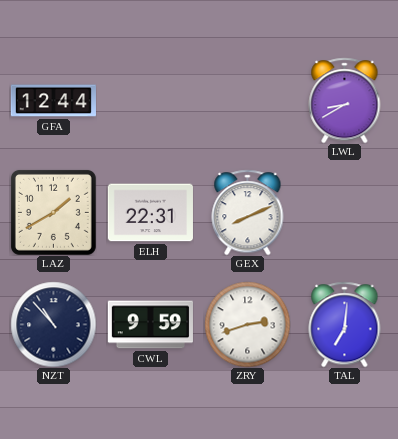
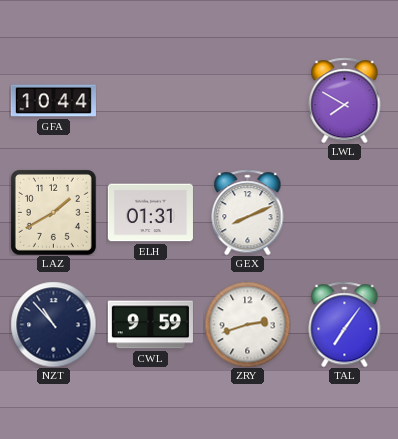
GFA: 12:44 -> 10:44
LWL: 8:40 -> 7:50
ELH: 22:31 -> 01:31
TAL: 7:01 -> 7:06
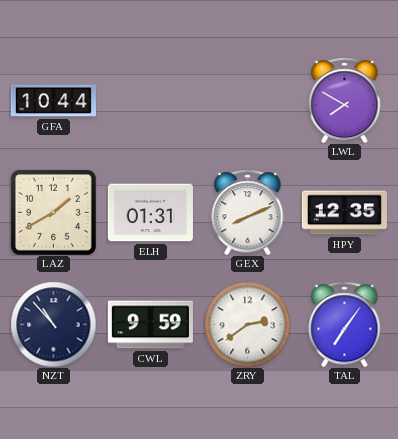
HPY: none -> 12:35
ZRY: 2:42 -> 2:39
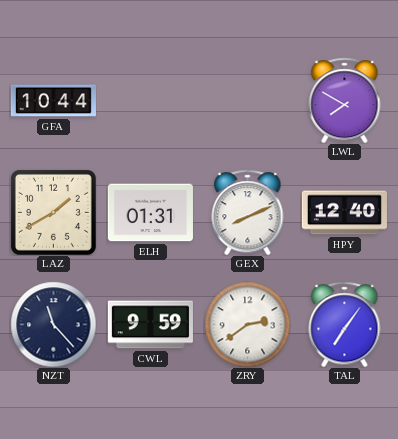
HPY: 12:35 -> 12:40
NZT: 10:53 -> 11:23
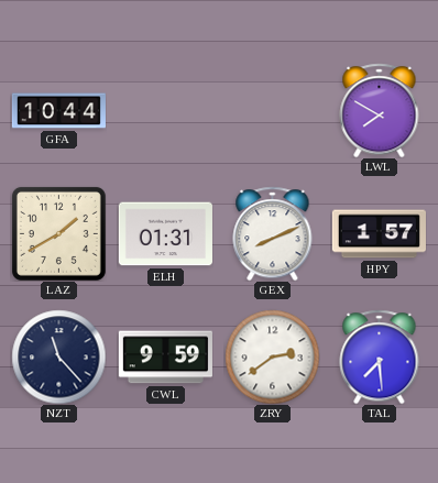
HPY: 12:40 -> 1:57
TAL: 7:06 -> 7:29
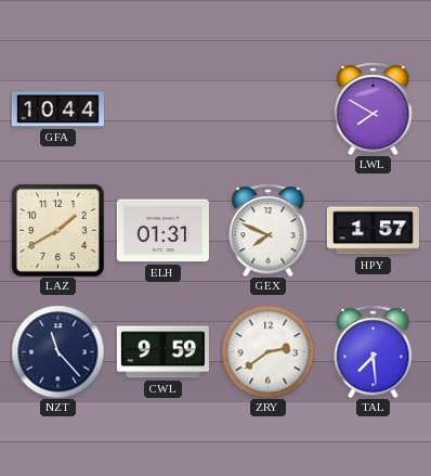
GEX: 8:11 -> 7:49
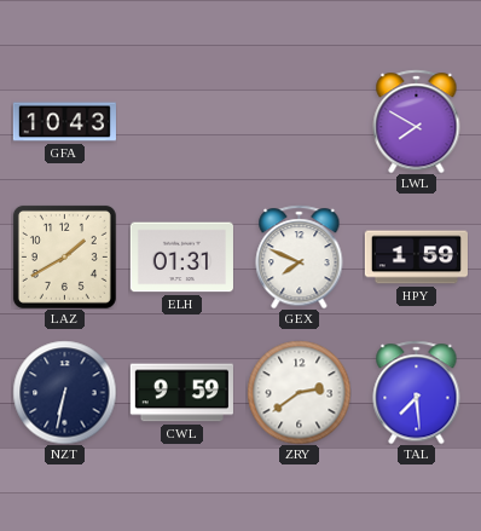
GFA: 10:44 -> 10:43
HPY: 1:57 -> 1:59
NZT: 11:23 -> 6:32
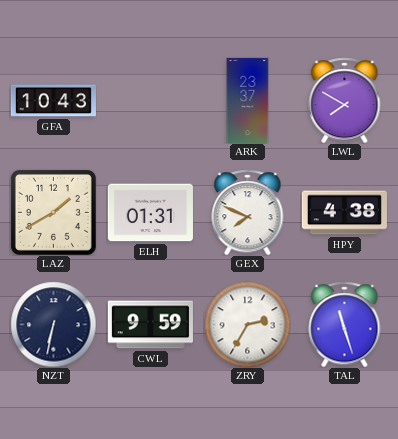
ARK: none -> 23:37
HPY: 1:59 -> 4:38
ZRY: 2:39 -> 2:35
TAL: 7:29 -> 11:27
